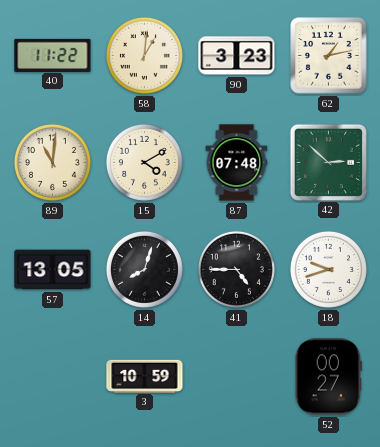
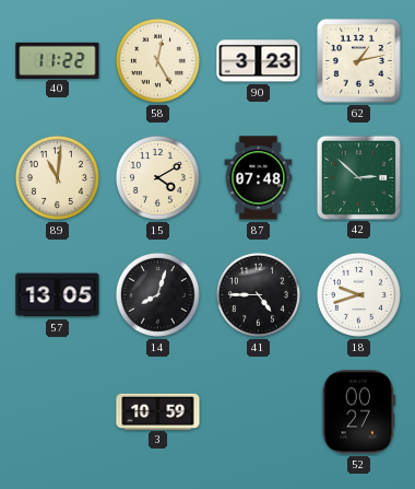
58: 1:01 -> 12:25
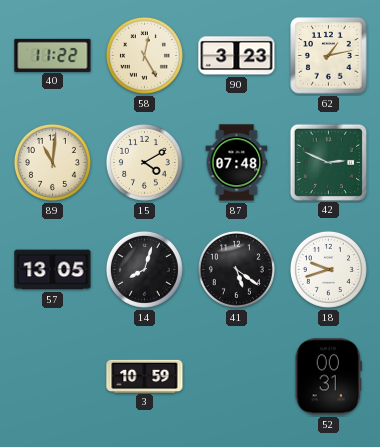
42: 2:52 -> 2:49
41: 4:45 -> 5:21
52: 00:27 -> 00:31
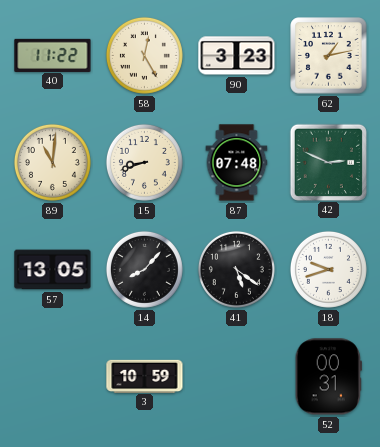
15: 4:10 -> 8:42
14: 8:03 -> 8:07
